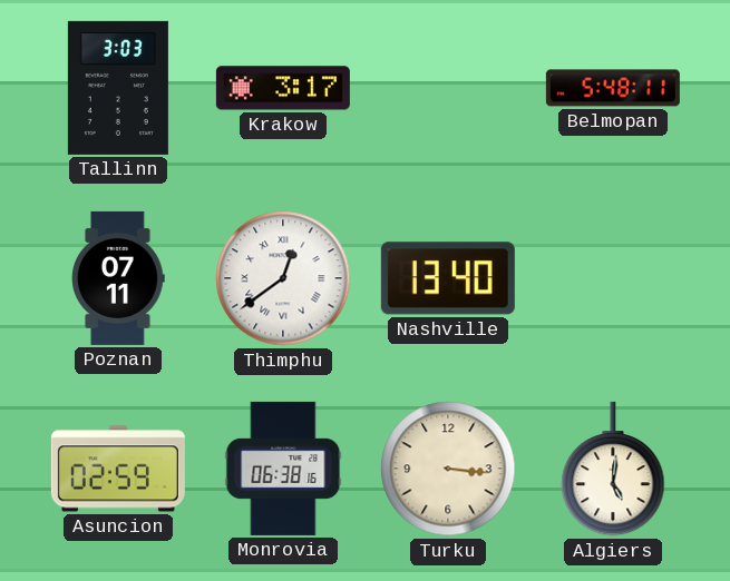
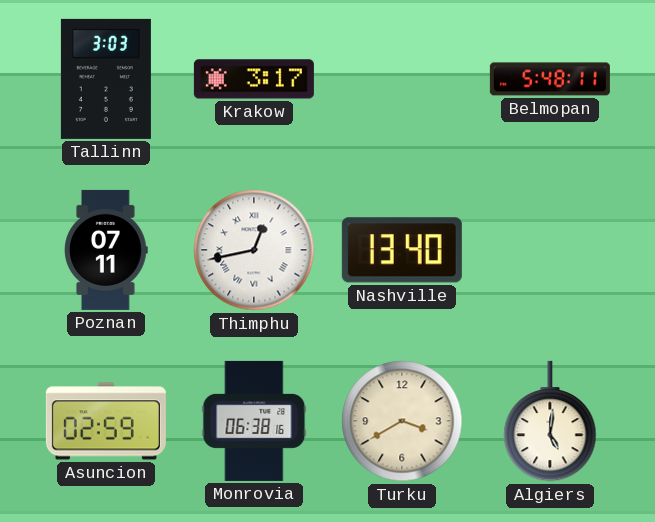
Thimphu: 12:39 -> 12:43
Turku: 3:16 -> 3:40
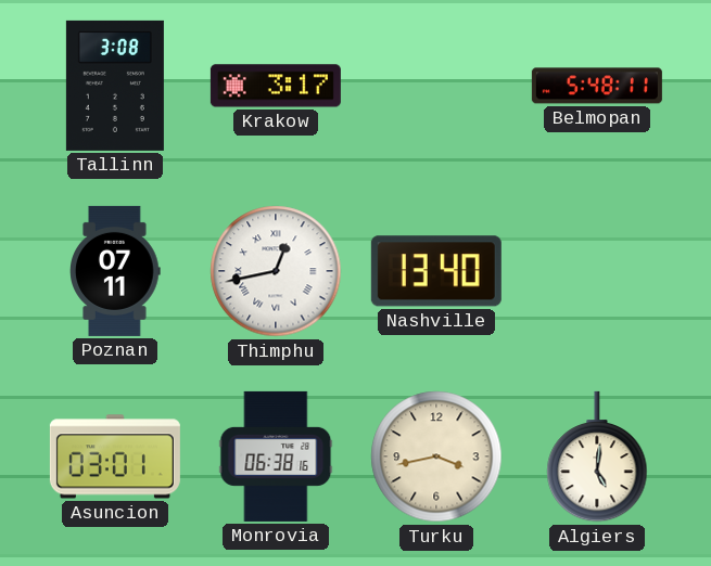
Tallinn: 3:03 -> 3:08
Asuncion: 02:59 -> 03:01
Turku: 3:40 -> 3:43
